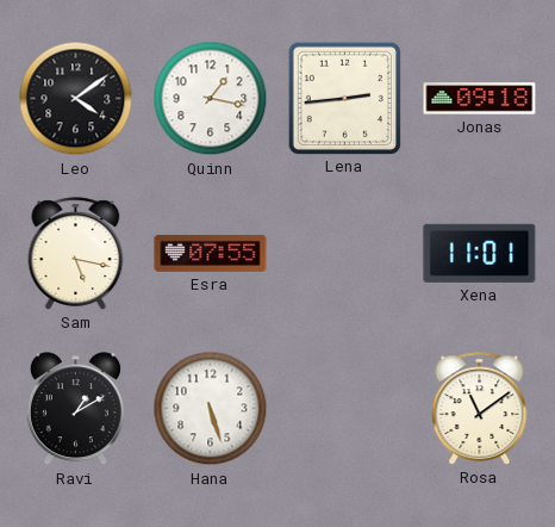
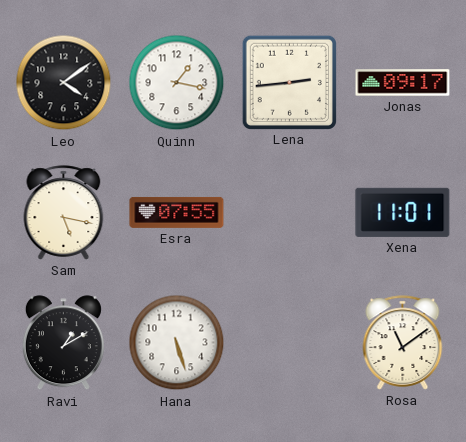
Jonas: 09:18 -> 09:17
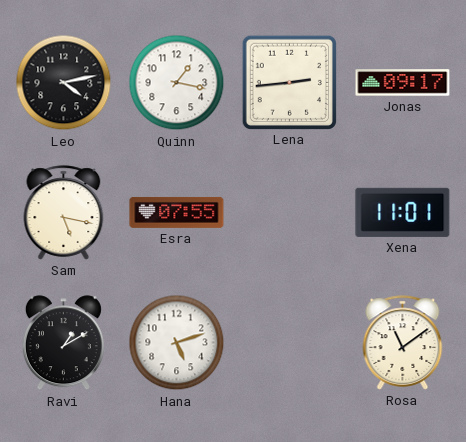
Leo: 4:09 -> 4:13
Hana: 5:27 -> 5:12
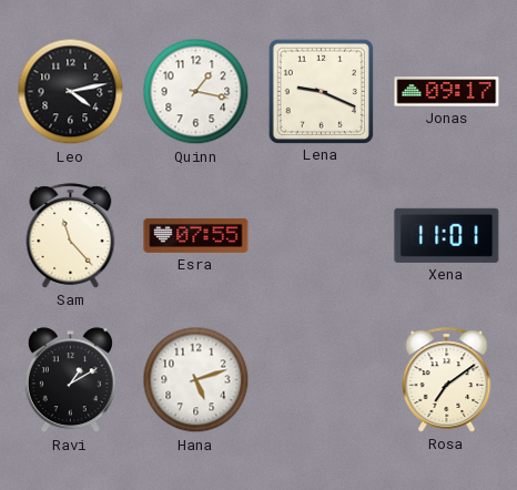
Lena: 2:44 -> 9:19
Sam: 5:17 -> 11:23
Rosa: 11:09 -> 7:09
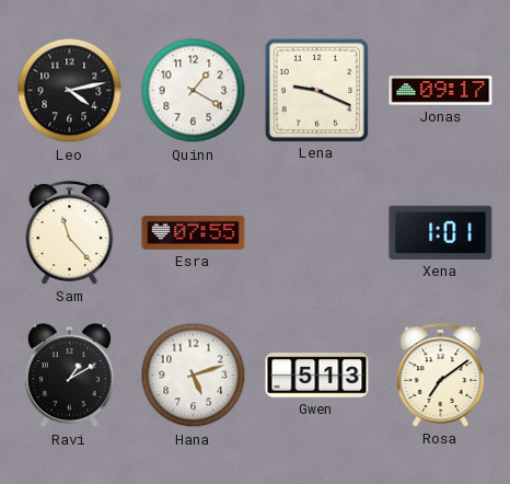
Quinn: 1:17 -> 1:20
Xena: 11:01 -> 1:01
Gwen: none -> 5:13
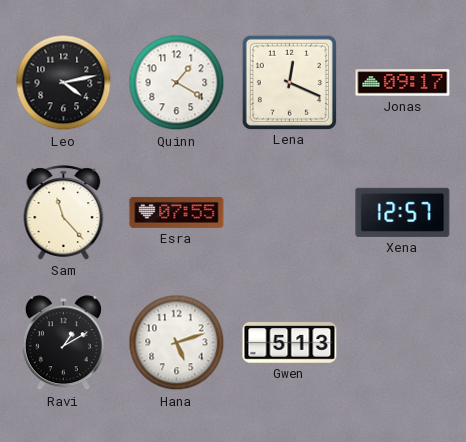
Lena: 9:19 -> 12:19
Xena: 1:01 -> 12:57
Rosa: 7:09 -> none
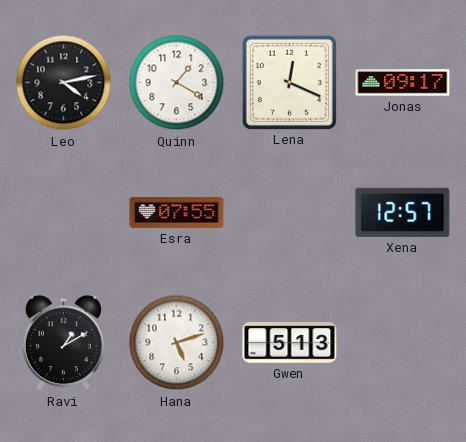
Sam: 11:23 -> none
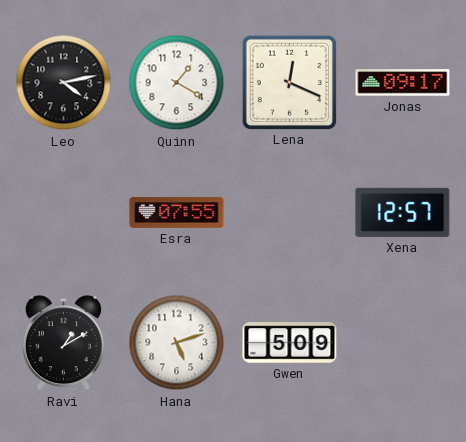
Gwen: 5:13 -> 5:09
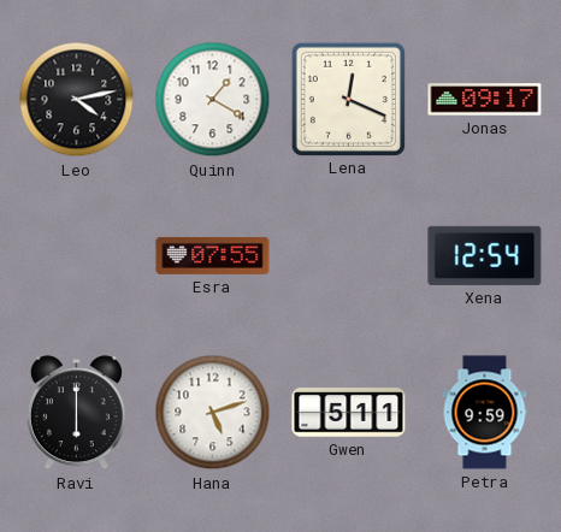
Xena: 12:57 -> 12:54
Ravi: 1:10 -> 6:00
Gwen: 5:09 -> 5:11
Petra: none -> 9:59
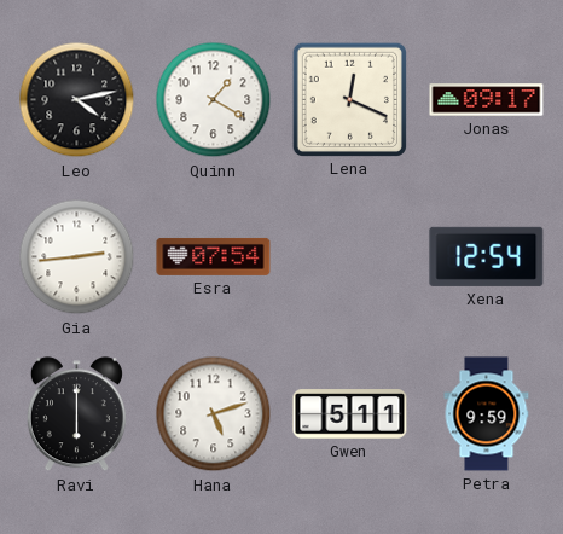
Gia: none -> 2:44
Esra: 07:55 -> 07:54
